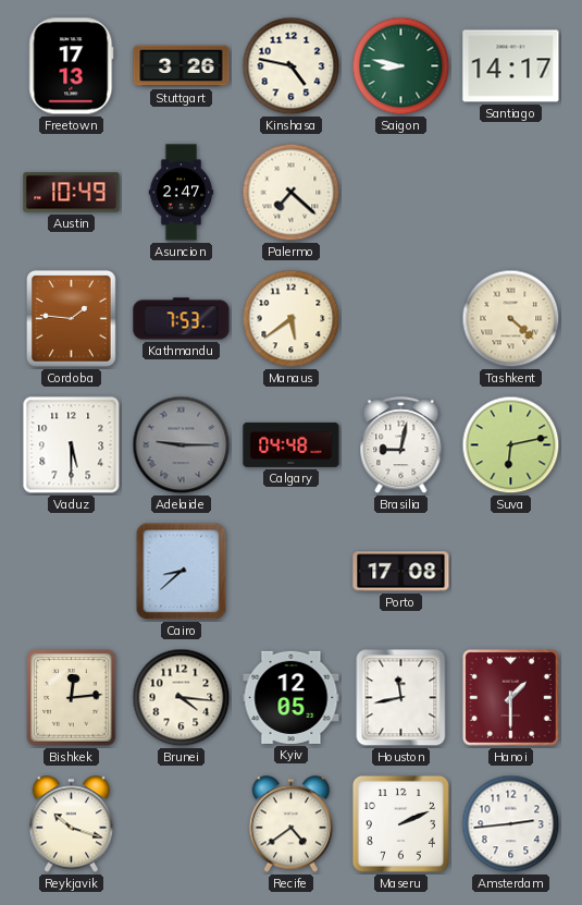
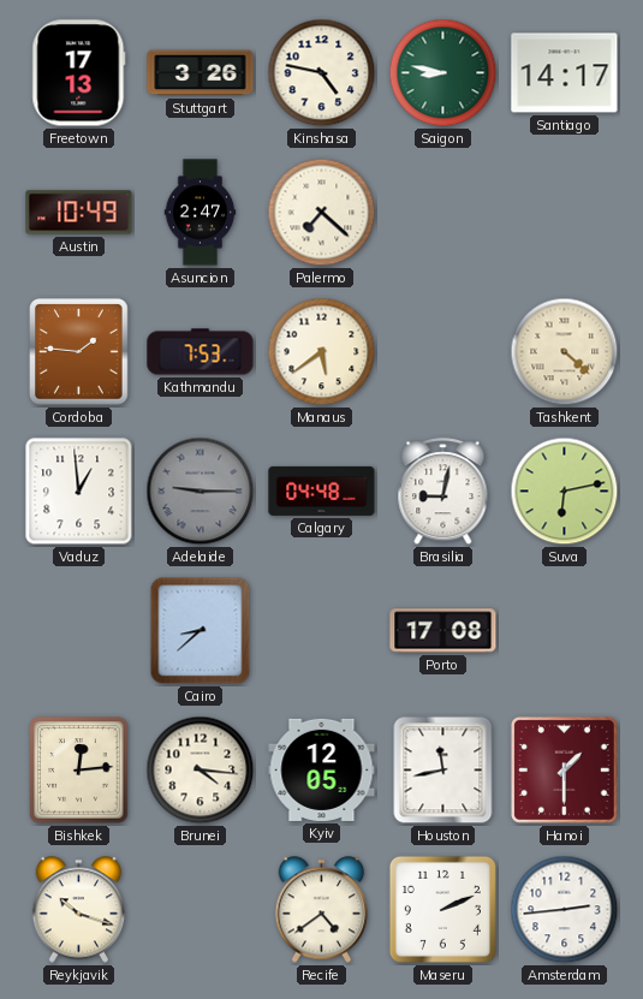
Vaduz: 5:30 -> 12:59
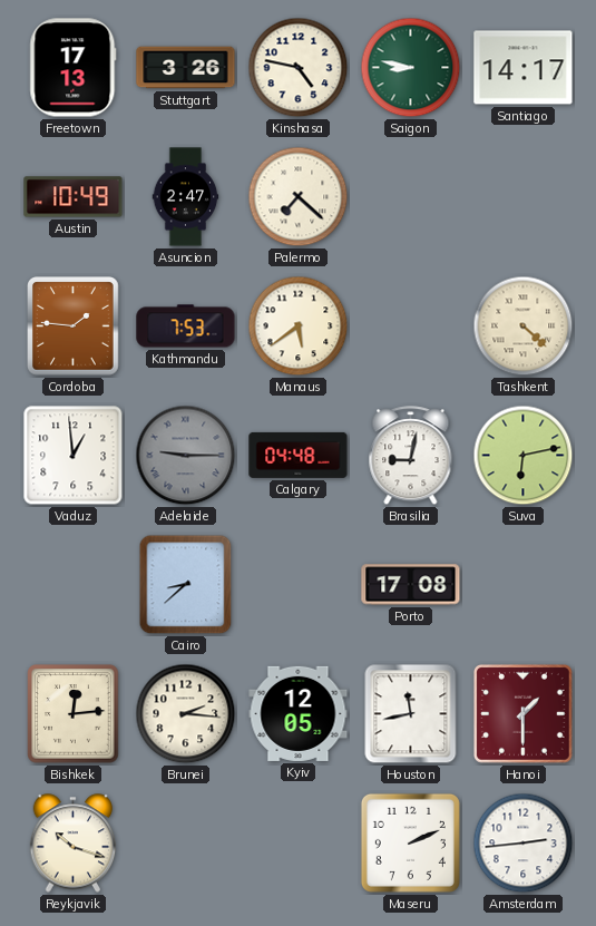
Brunei: 4:16 -> 2:16
Recife: 4:39 -> none
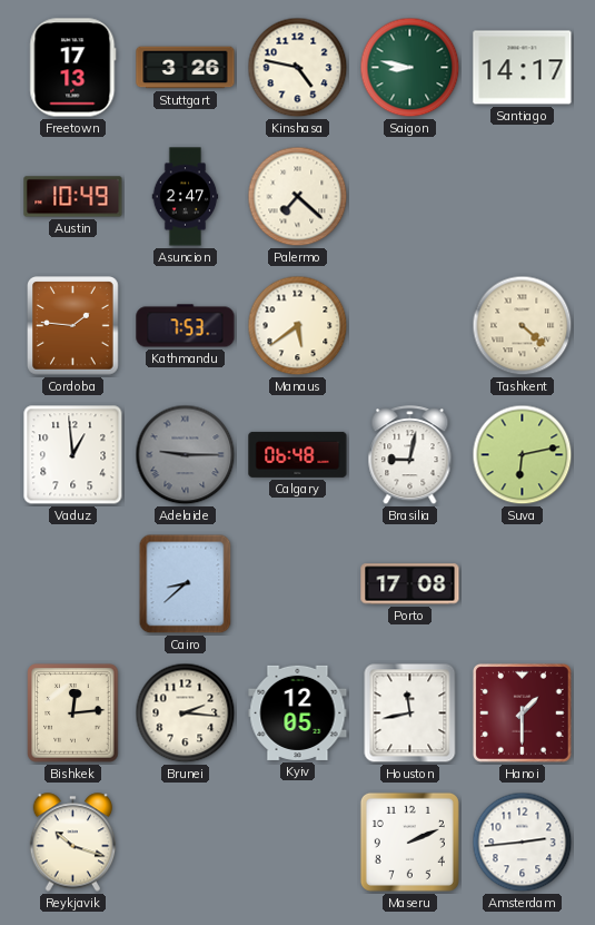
Calgary: 04:48 -> 06:48
